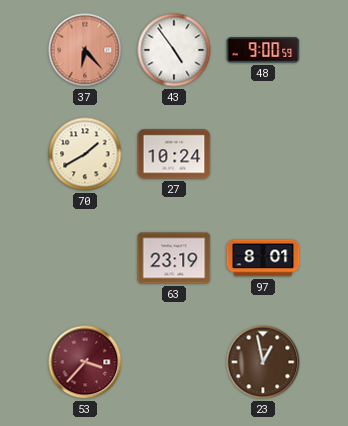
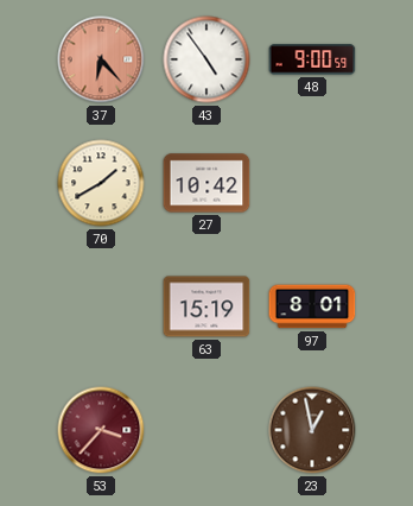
27: 10:24 -> 10:42
63: 23:19 -> 15:19
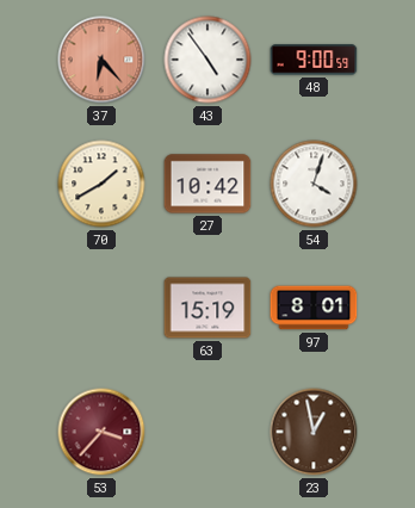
54: none -> 4:03
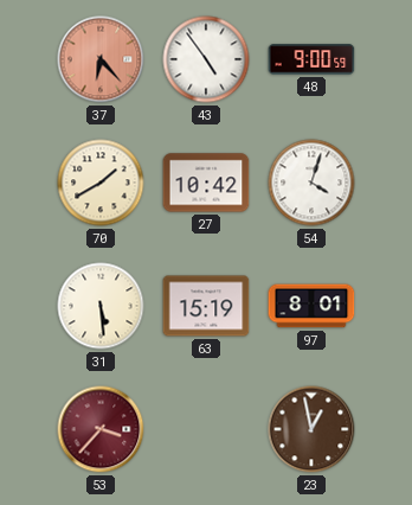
31: none -> 5:29
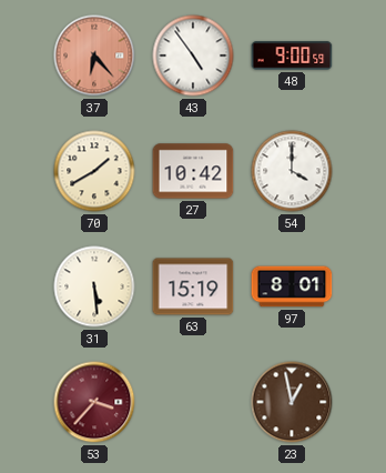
54: 4:03 -> 4:00
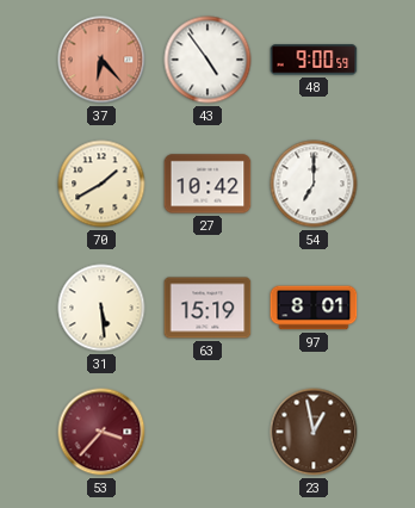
54: 4:00 -> 7:00
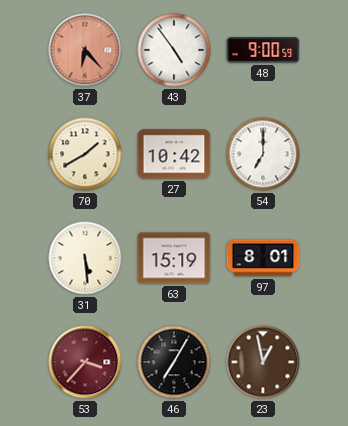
46: none -> 7:05
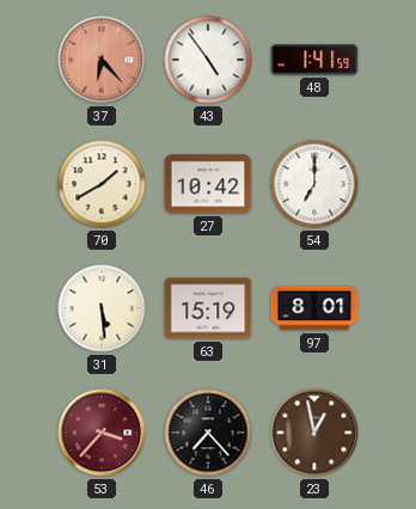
48: 9:00 -> 1:41
46: 7:05 -> 7:23
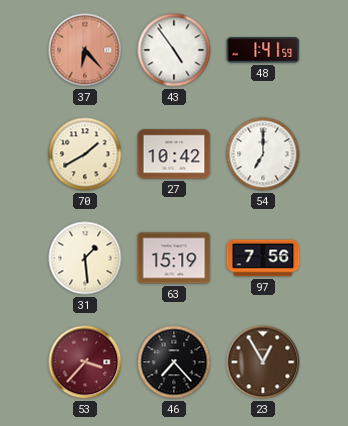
31: 5:29 -> 1:29
97: 8:01 -> 7:56
23: 12:58 -> 12:55
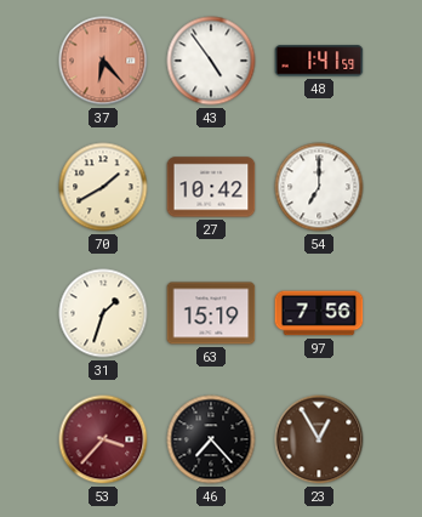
31: 1:29 -> 1:33
